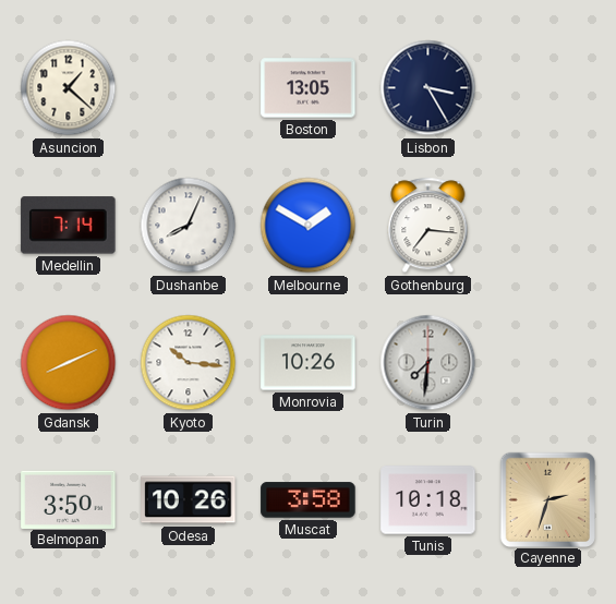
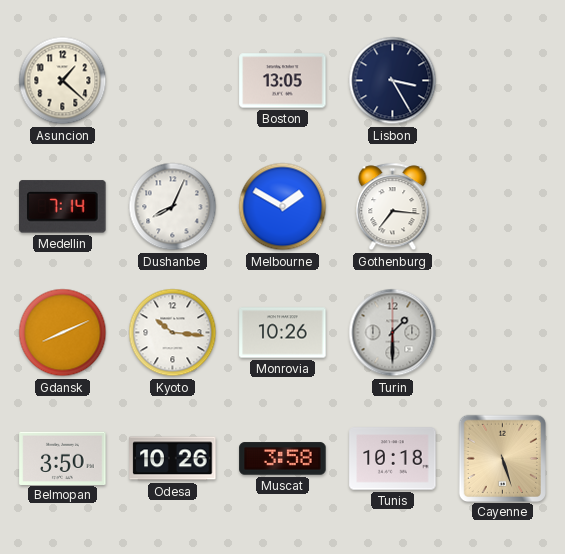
Turin: 7:31 -> 1:30
Cayenne: 2:33 -> 5:27
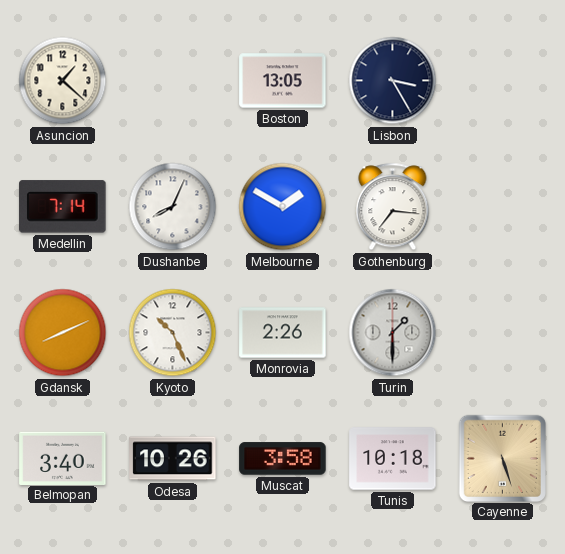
Kyoto: 10:16 -> 10:26
Monrovia: 10:26 -> 2:26
Belmopan: 3:50 -> 3:40
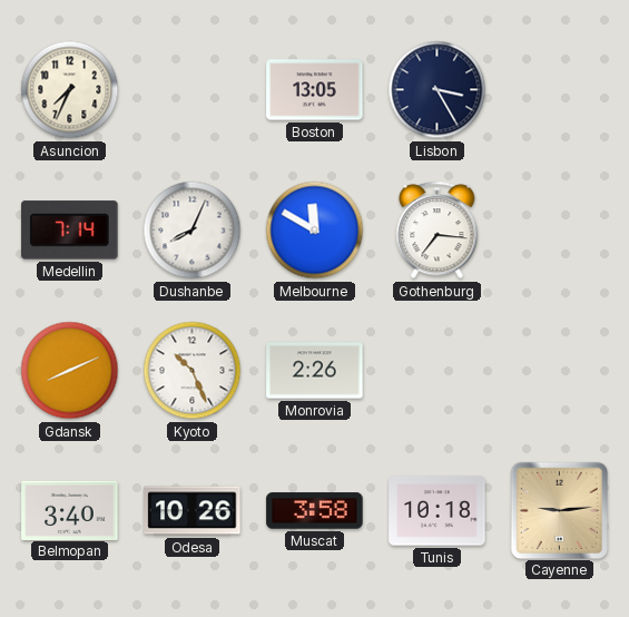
Asuncion: 1:22 -> 7:34
Melbourne: 1:50 -> 11:50
Turin: 1:30 -> none
Cayenne: 5:27 -> 9:14
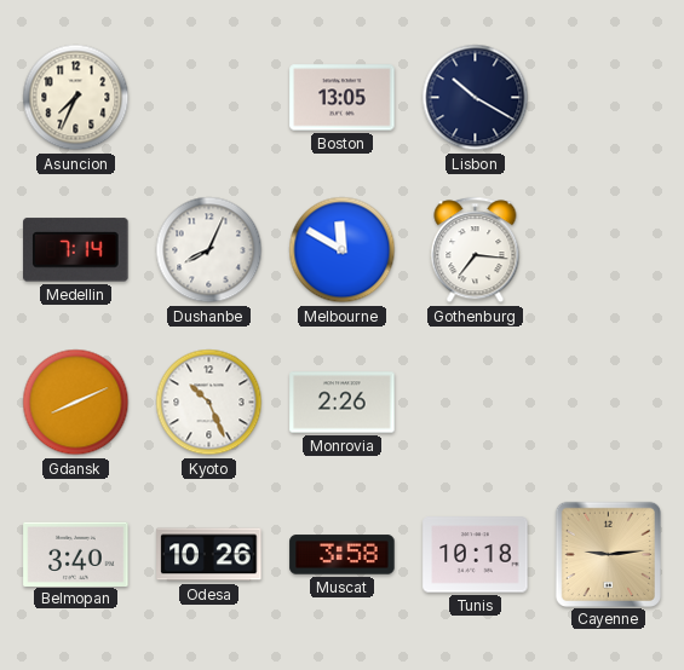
Lisbon: 3:25 -> 10:20
